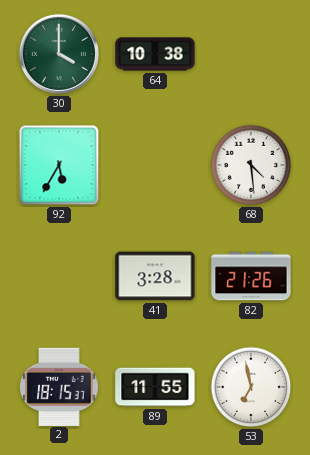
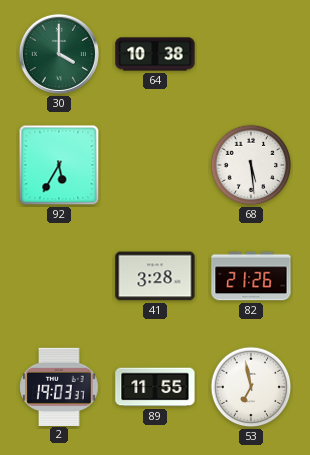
68: 4:29 -> 5:29
2: 18:15 -> 19:03
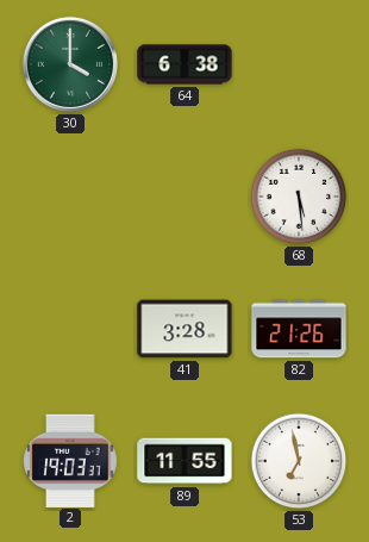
64: 10:38 -> 6:38
92: 5:35 -> none
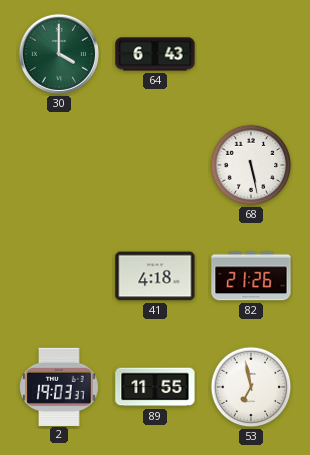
64: 6:38 -> 6:43
68: 5:29 -> 5:28
41: 3:28 -> 4:18
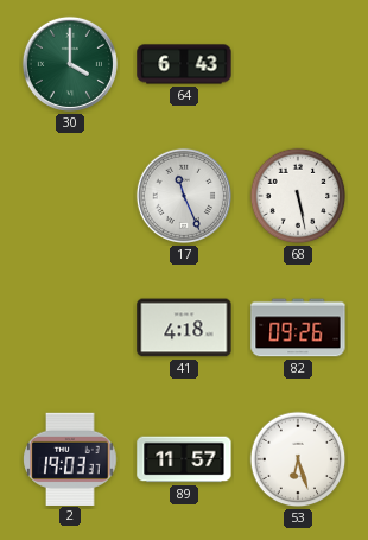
17: none -> 11:26
82: 21:26 -> 09:26
89: 11:55 -> 11:57
53: 6:58 -> 6:27
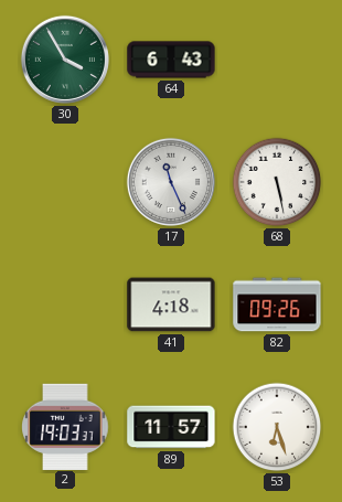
30: 4:00 -> 3:55
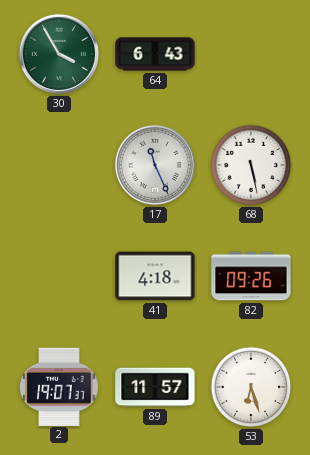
2: 19:03 -> 19:07
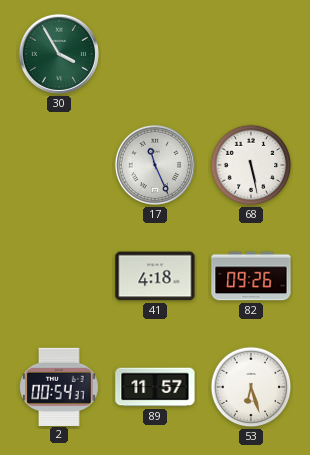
64: 6:43 -> none
2: 19:07 -> 00:54
